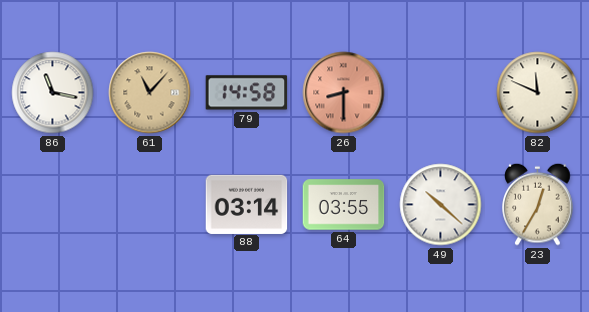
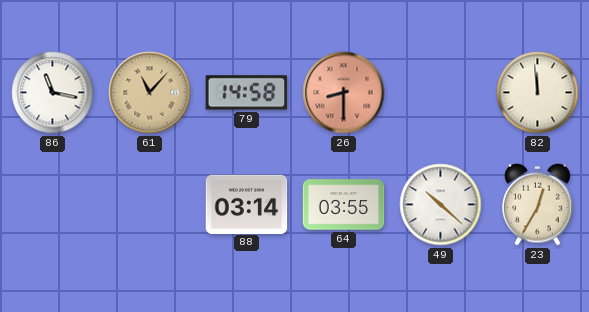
82: 11:49 -> 11:59
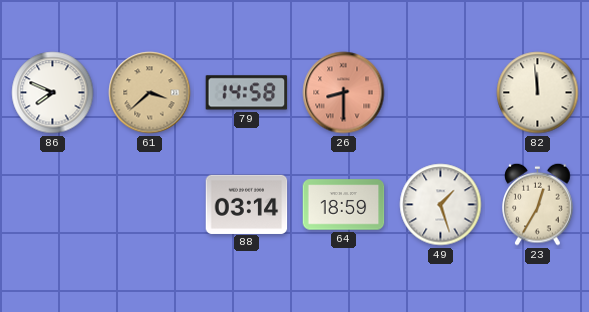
86: 11:17 -> 7:49
61: 11:07 -> 3:38
64: 03:55 -> 18:59
49: 10:22 -> 1:27
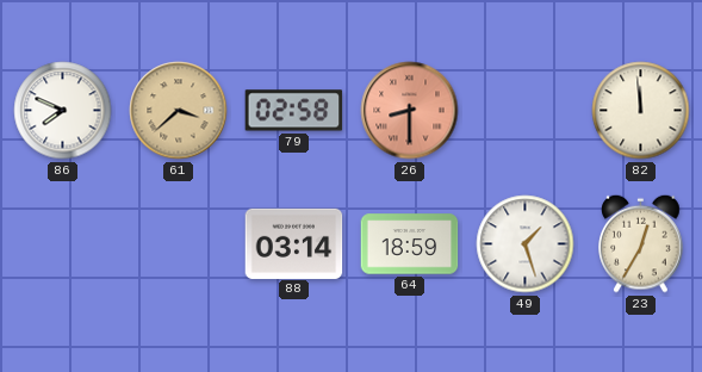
79: 14:58 -> 02:58
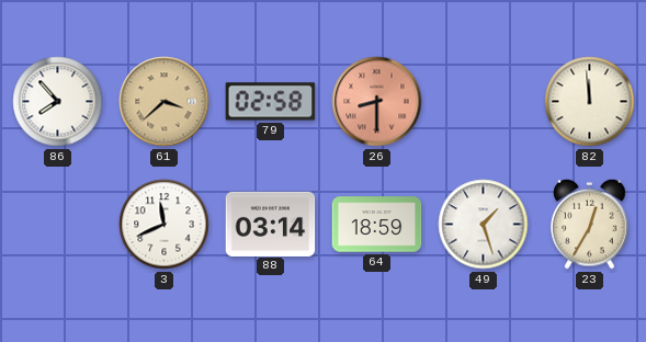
86: 7:49 -> 7:53
3: none -> 11:41
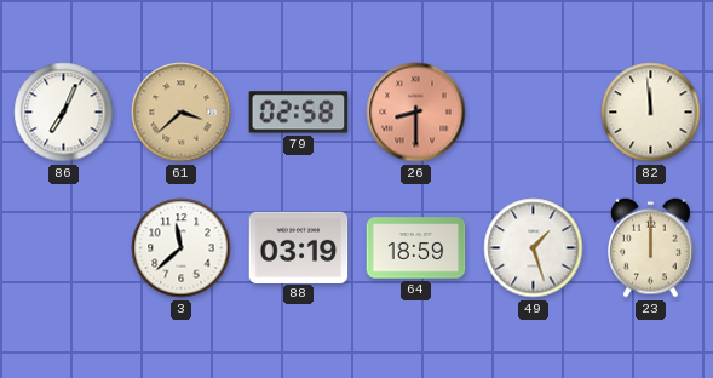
86: 7:53 -> 7:04
3: 11:41 -> 11:38
88: 03:14 -> 03:19
23: 12:35 -> 12:00
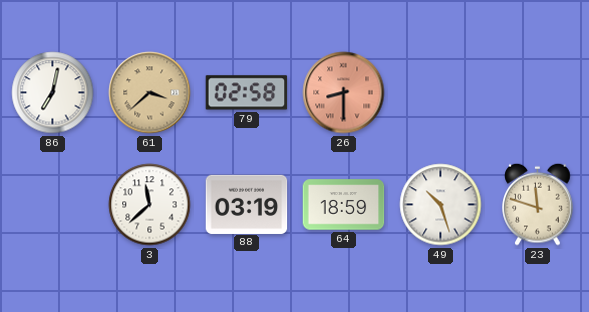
86: 7:04 -> 7:02
82: 11:59 -> none
49: 1:27 -> 10:27
23: 12:00 -> 11:48
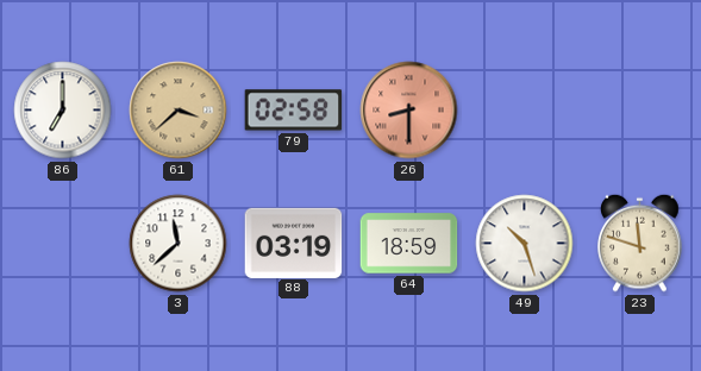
86: 7:02 -> 7:00
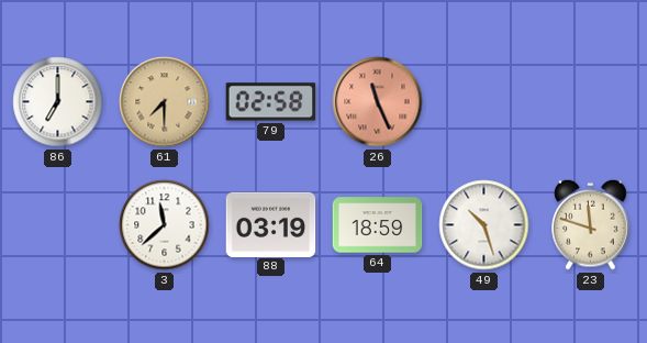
61: 3:38 -> 7:30
26: 8:30 -> 11:26
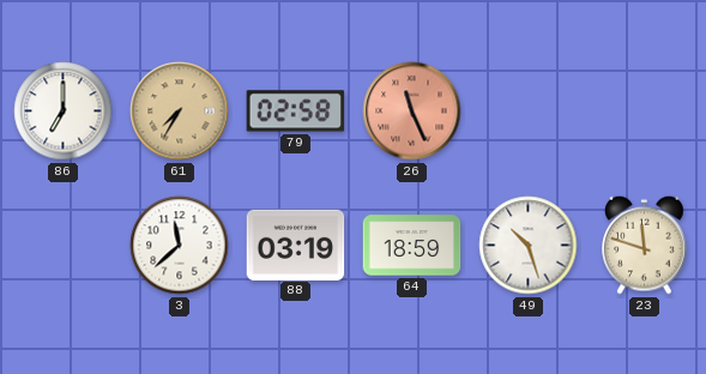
61: 7:30 -> 7:35
